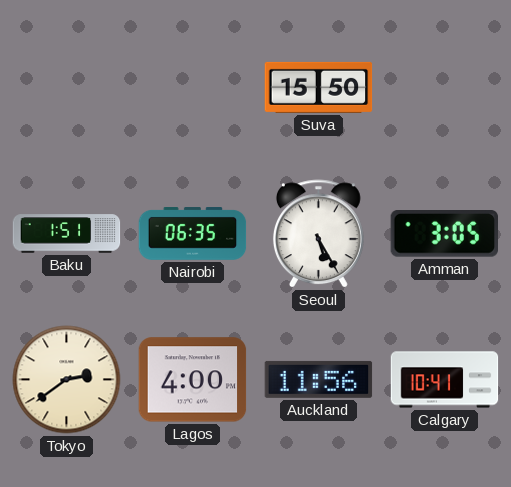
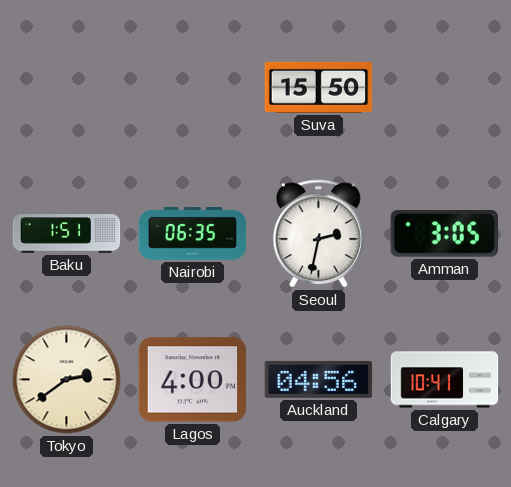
Seoul: 5:25 -> 2:32
Auckland: 11:56 -> 04:56
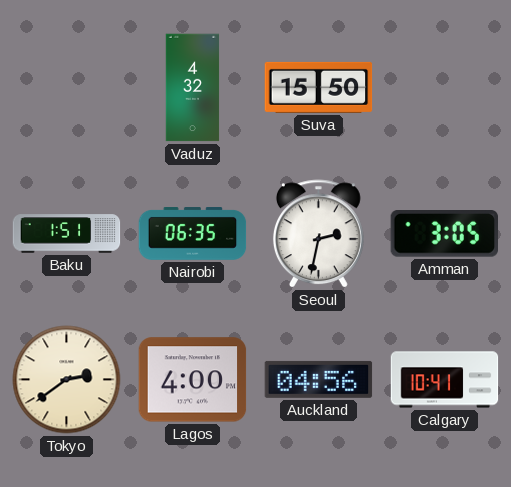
Vaduz: none -> 4:32
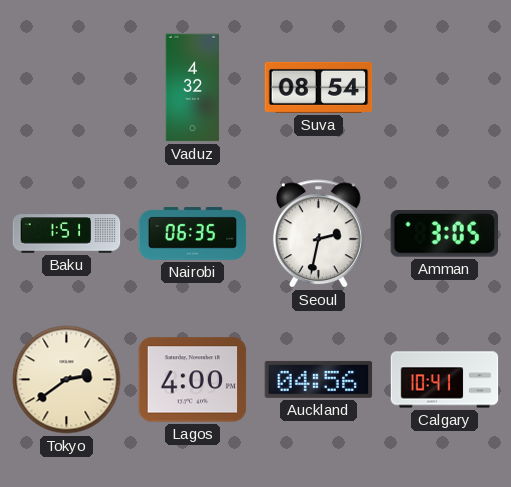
Suva: 15:50 -> 08:54
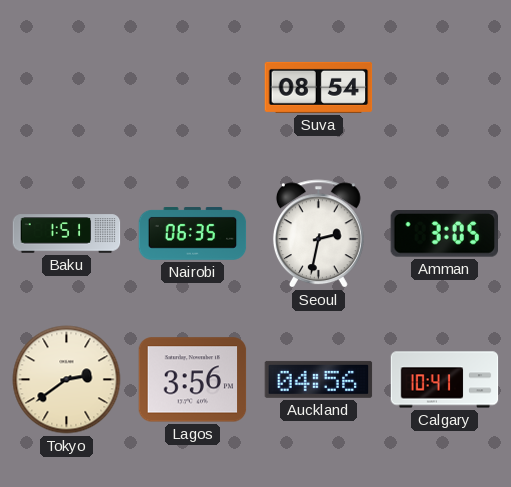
Vaduz: 4:32 -> none
Lagos: 4:00 -> 3:56
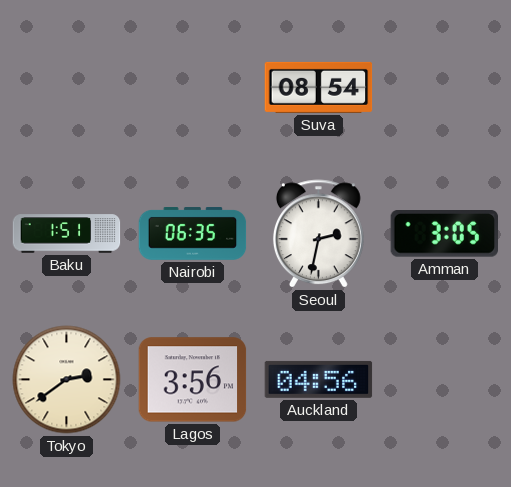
Calgary: 10:41 -> none
